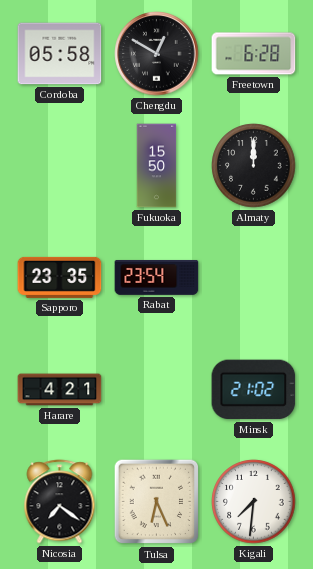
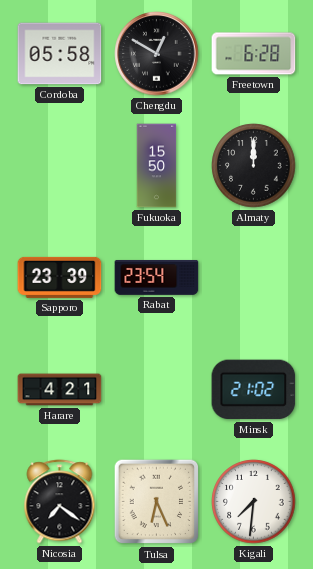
Sapporo: 23:35 -> 23:39
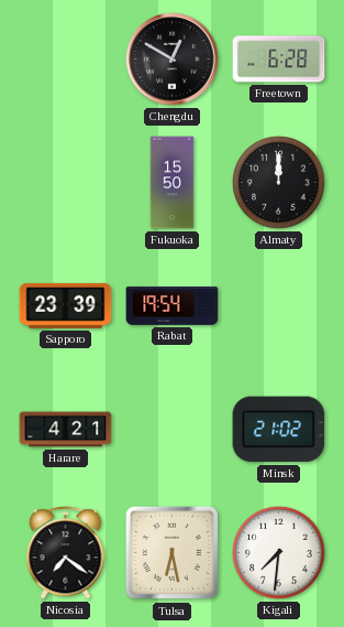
Cordoba: 05:58 -> none
Rabat: 23:54 -> 19:54
Tulsa: 6:26 -> 6:28
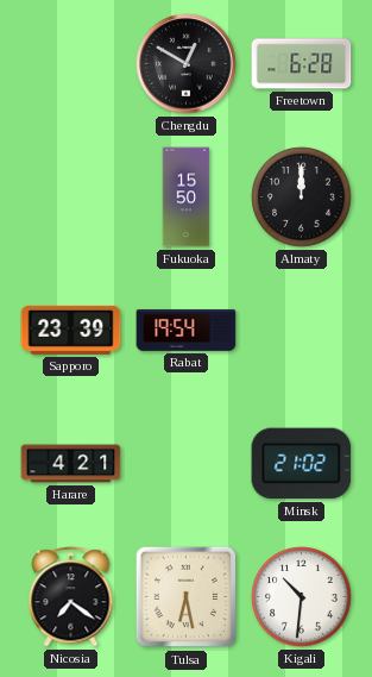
Kigali: 7:31 -> 10:31
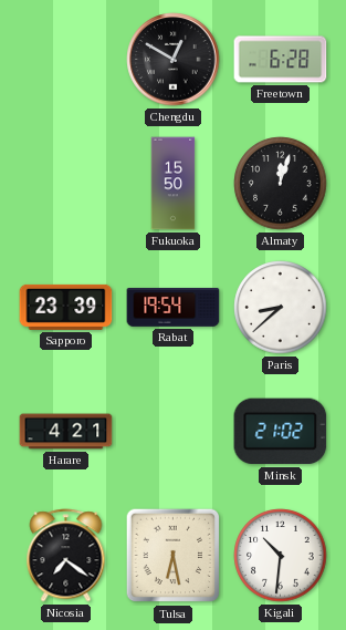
Almaty: 12:00 -> 12:03
Paris: none -> 8:38
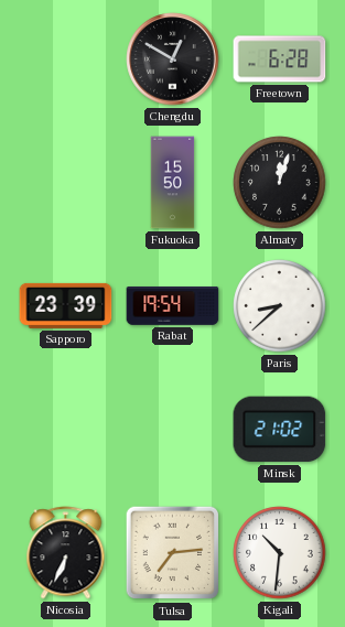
Harare: 4:21 -> none
Nicosia: 7:21 -> 6:34
Tulsa: 6:28 -> 7:14
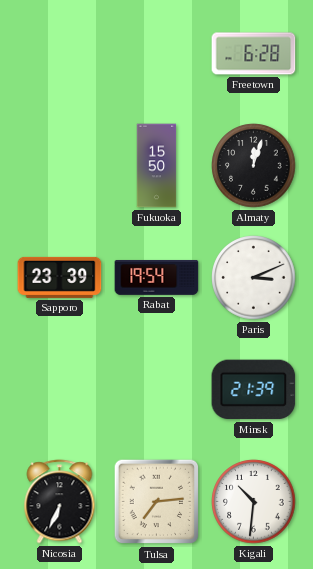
Chengdu: 12:50 -> none
Paris: 8:38 -> 3:11
Minsk: 21:02 -> 21:39
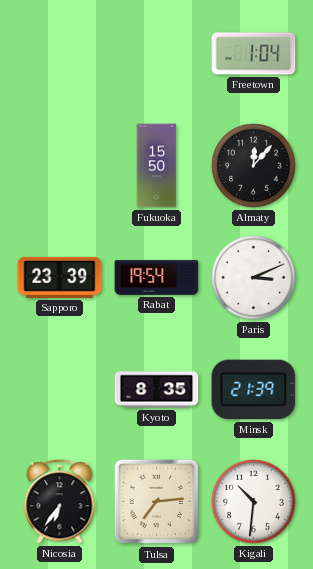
Freetown: 6:28 -> 1:04
Almaty: 12:03 -> 12:07
Kyoto: none -> 8:35
Nicosia: 6:34 -> 6:36
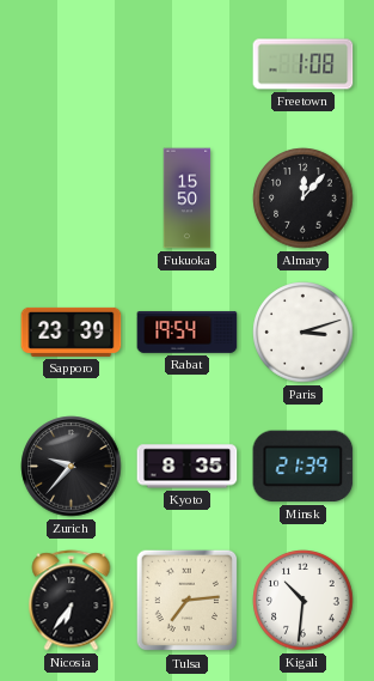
Freetown: 1:04 -> 1:08
Paris: 3:11 -> 3:12
Zurich: none -> 9:37
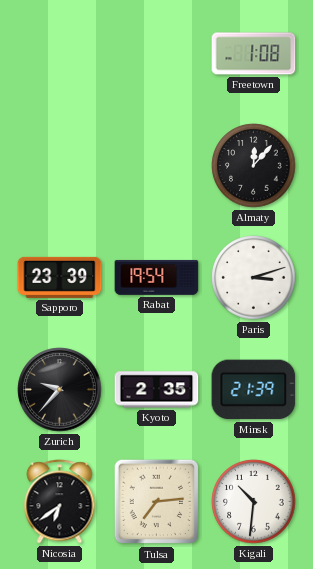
Fukuoka: 15:50 -> none
Kyoto: 8:35 -> 2:35
Nicosia: 6:36 -> 6:39
